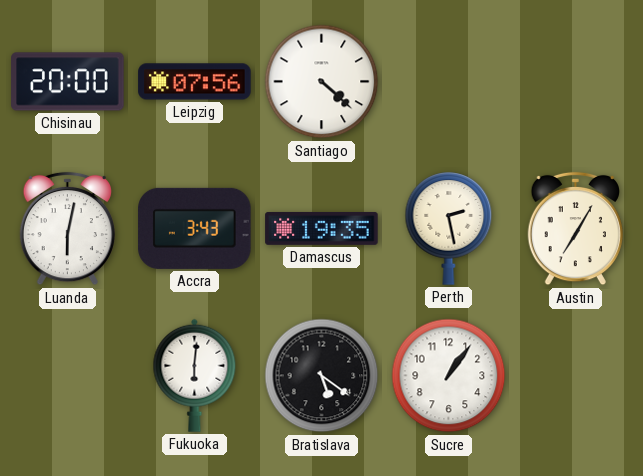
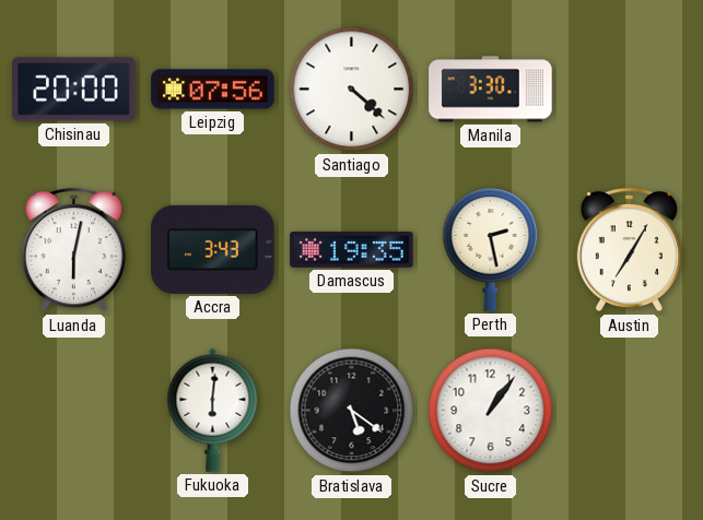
Manila: none -> 3:30
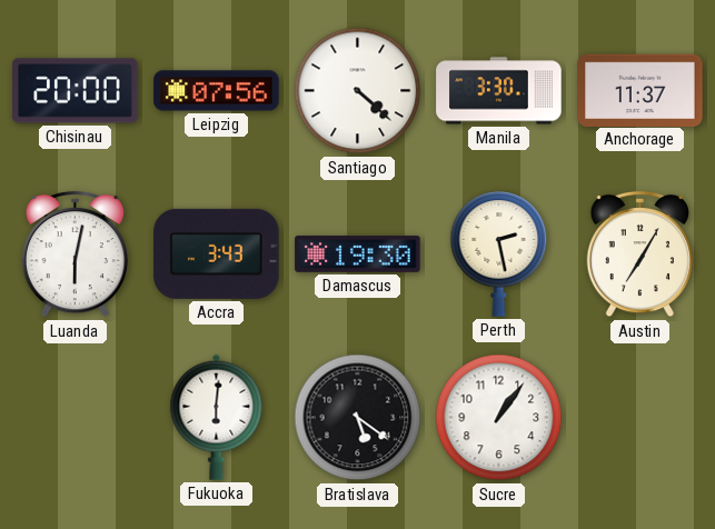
Anchorage: none -> 11:37
Damascus: 19:35 -> 19:30
